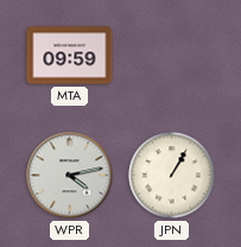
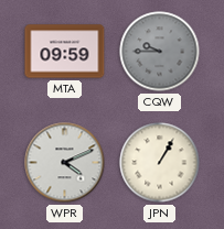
CQW: none -> 9:45
WPR: 4:13 -> 4:11
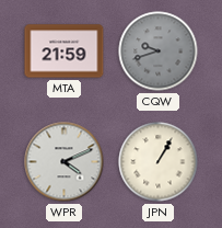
MTA: 09:59 -> 21:59
CQW: 9:45 -> 9:42
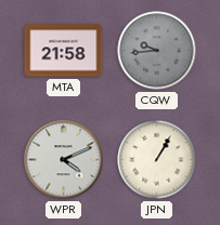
MTA: 21:59 -> 21:58
CQW: 9:42 -> 9:44
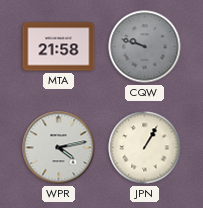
CQW: 9:44 -> 9:48
WPR: 4:11 -> 4:13
